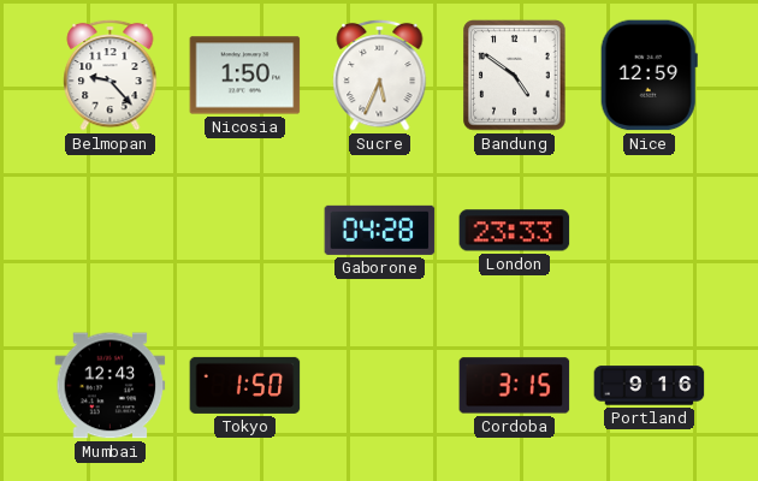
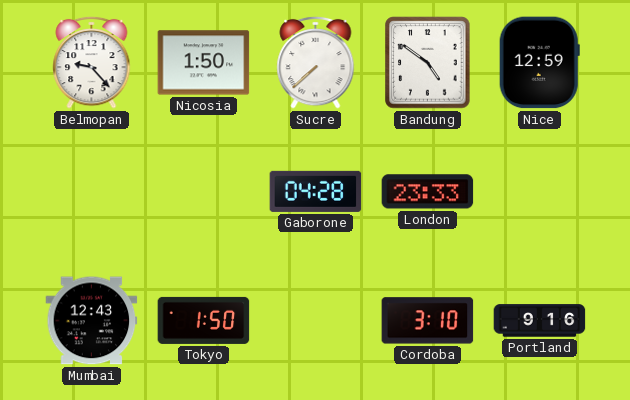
Sucre: 5:34 -> 7:38
Cordoba: 3:15 -> 3:10
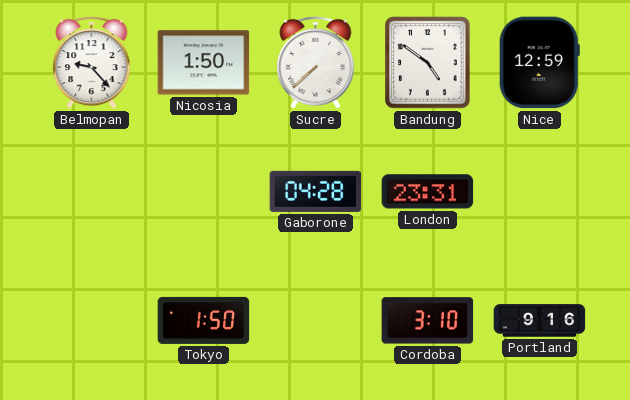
London: 23:33 -> 23:31
Mumbai: 12:43 -> none
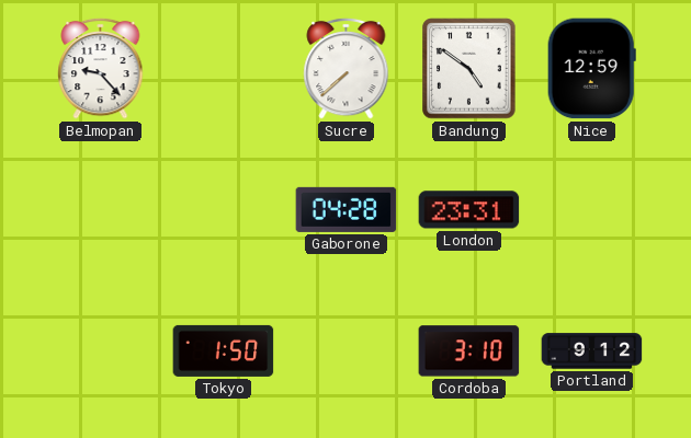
Nicosia: 1:50 -> none
Portland: 9:16 -> 9:12
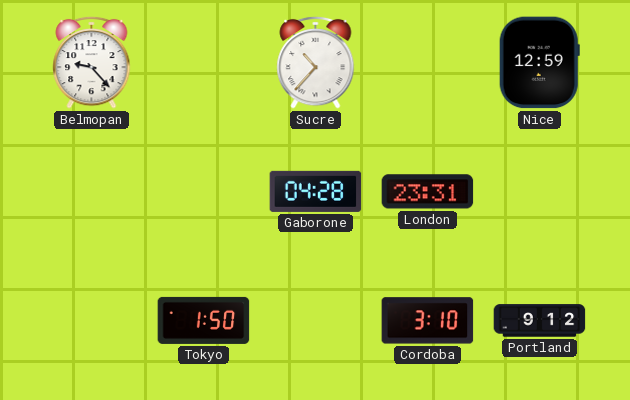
Sucre: 7:38 -> 10:37
Bandung: 4:51 -> none
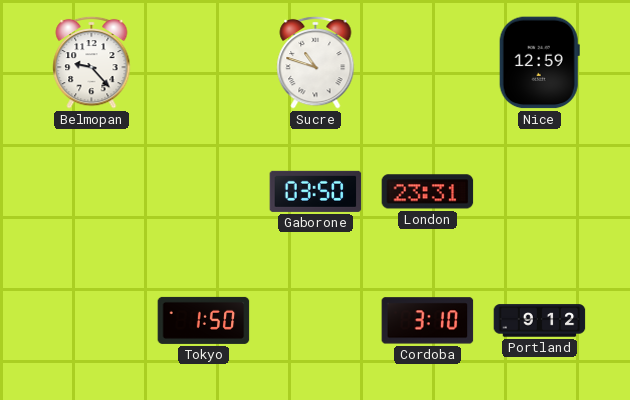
Sucre: 10:37 -> 10:48
Gaborone: 04:28 -> 03:50
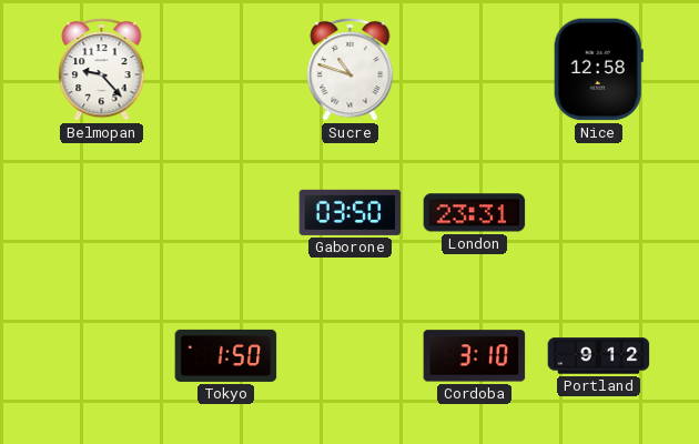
Nice: 12:59 -> 12:58
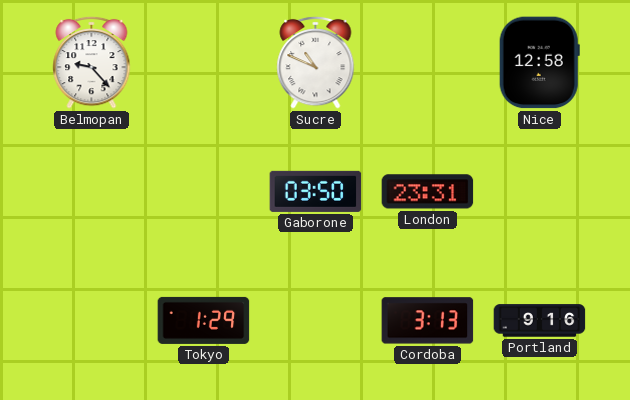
Sucre: 10:48 -> 10:49
Tokyo: 1:50 -> 1:29
Cordoba: 3:10 -> 3:13
Portland: 9:12 -> 9:16
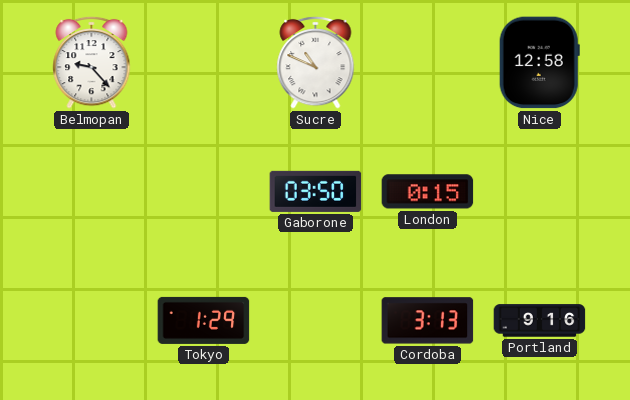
London: 23:31 -> 0:15
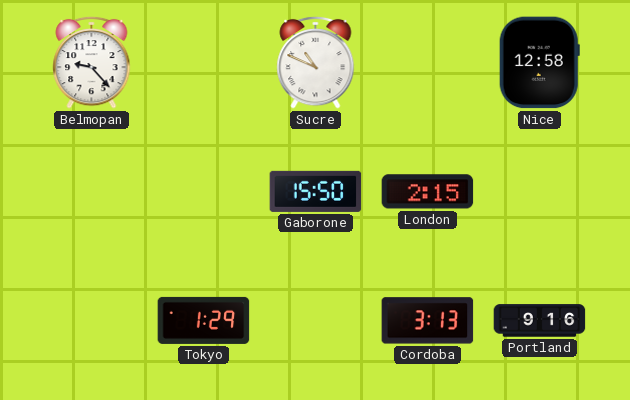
Gaborone: 03:50 -> 15:50
London: 0:15 -> 2:15
